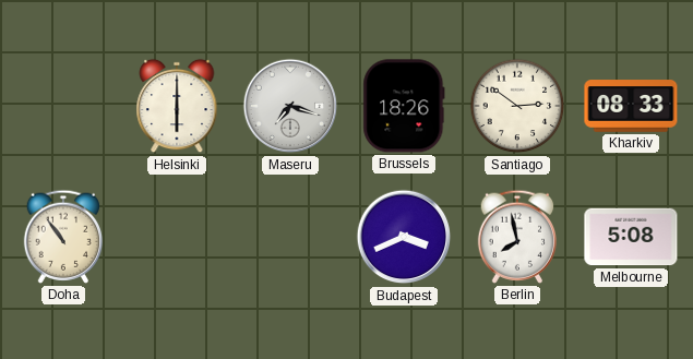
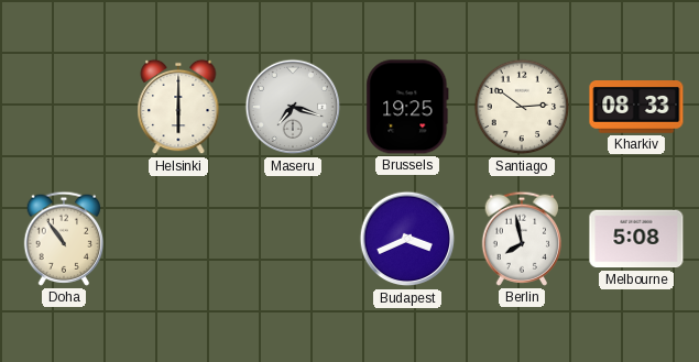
Brussels: 18:26 -> 19:25
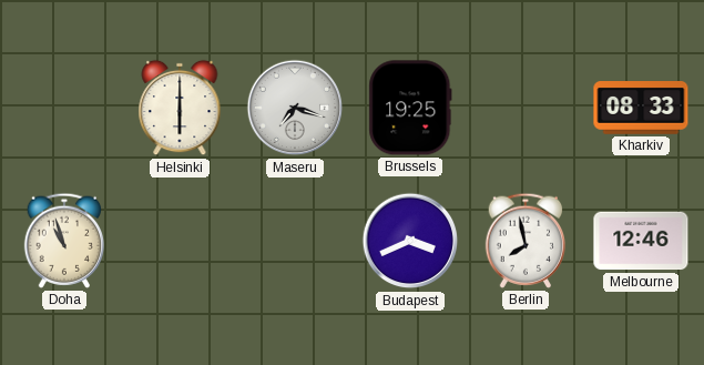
Santiago: 2:51 -> none
Doha: 10:54 -> 10:57
Melbourne: 5:08 -> 12:46
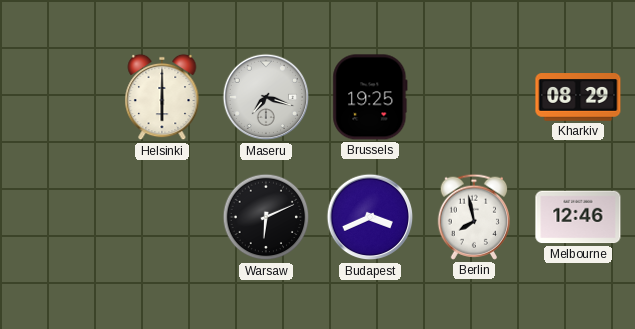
Kharkiv: 08:33 -> 08:29
Doha: 10:57 -> none
Warsaw: none -> 6:11
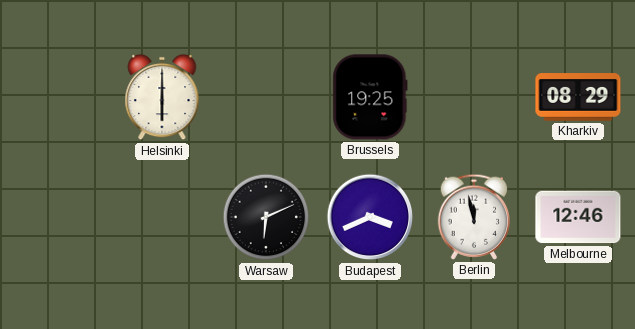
Maseru: 7:18 -> none
Berlin: 7:58 -> 11:58
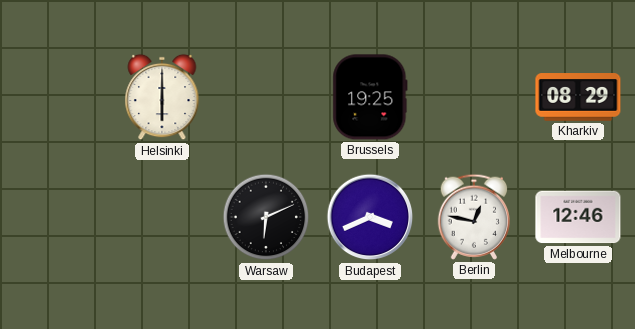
Berlin: 11:58 -> 12:47
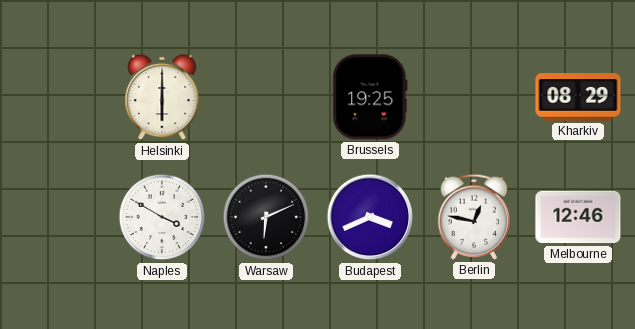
Naples: none -> 3:50
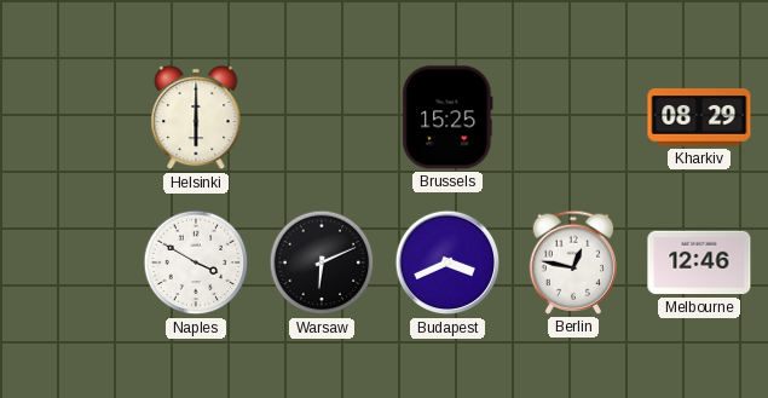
Brussels: 19:25 -> 15:25
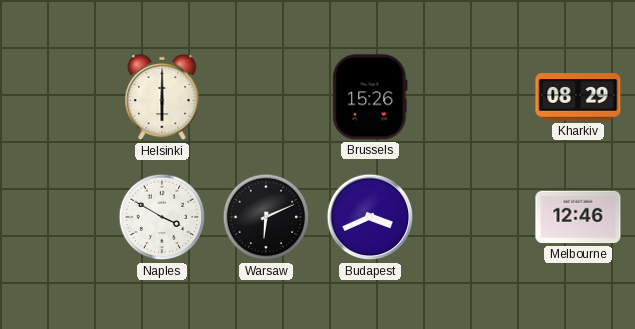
Brussels: 15:25 -> 15:26
Berlin: 12:47 -> none
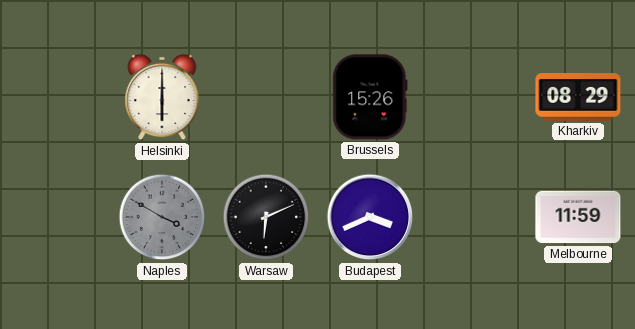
Naples dial: white -> grey
Melbourne: 12:46 -> 11:59
